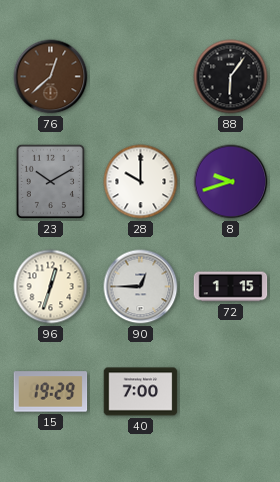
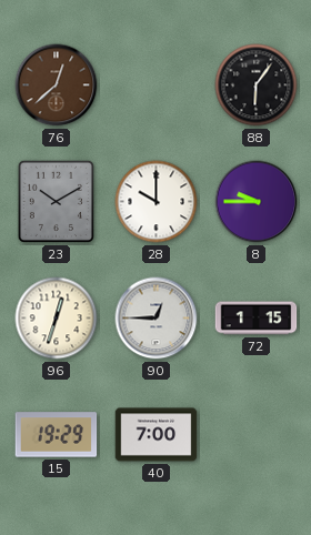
8: 9:42 -> 9:45
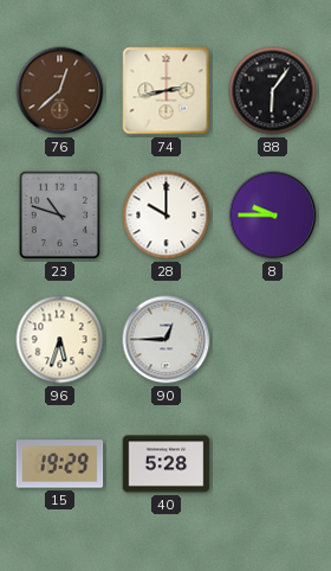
74: none -> 2:43
23: 10:10 -> 10:48
96: 12:33 -> 5:33
72: 1:15 -> none
40: 7:00 -> 5:28
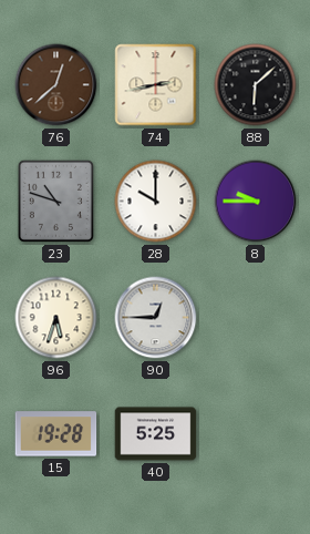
88: 6:06 -> 6:08
15: 19:29 -> 19:28
40: 5:28 -> 5:25
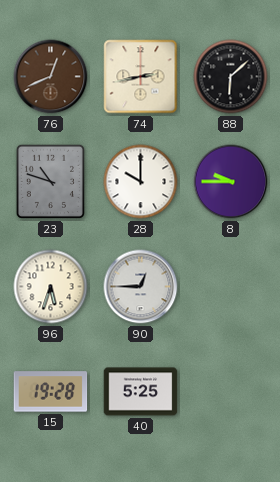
76: 12:38 -> 12:41
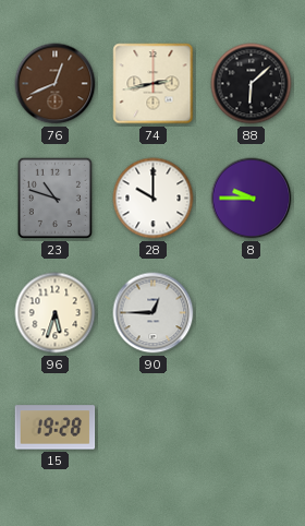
40: 5:25 -> none
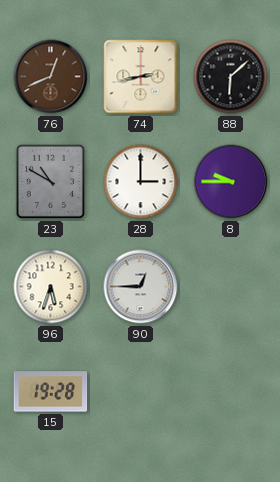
23: 10:48 -> 10:50
28: 10:00 -> 3:00
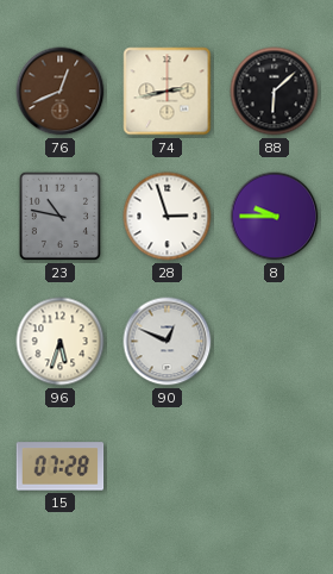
23: 10:50 -> 10:47
28: 3:00 -> 2:57
90: 12:45 -> 12:49
15: 19:28 -> 07:28
